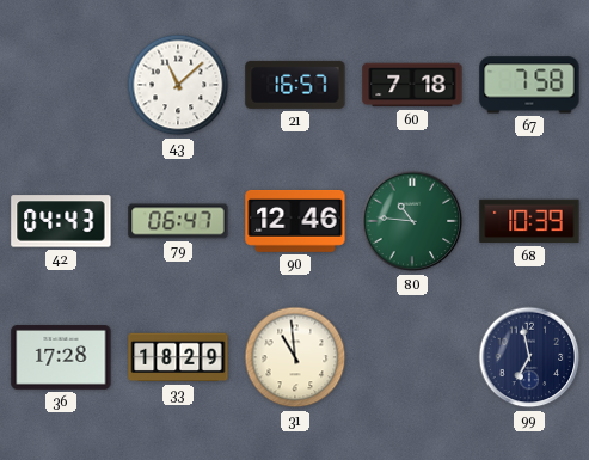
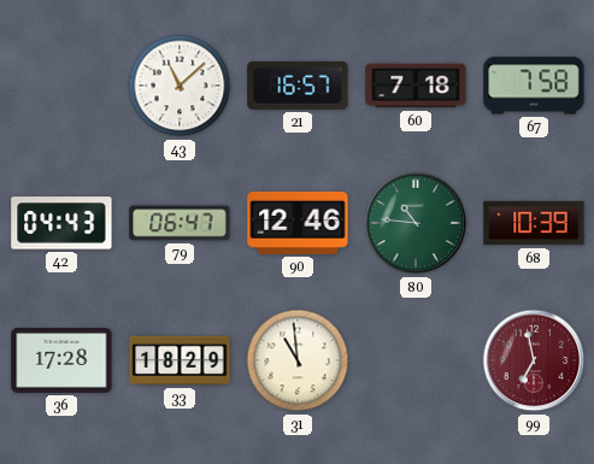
99 dial: navy -> burgundy
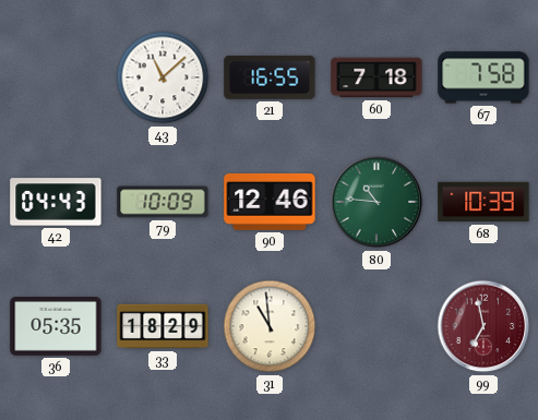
21: 16:57 -> 16:55
79: 06:47 -> 10:09
36: 17:28 -> 05:35
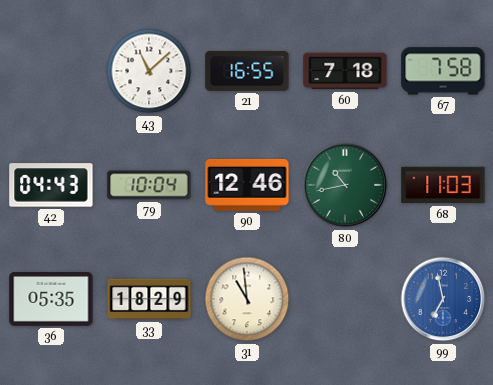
79: 10:09 -> 10:04
80: 10:46 -> 10:43
68: 10:39 -> 11:03
99 dial: burgundy -> blue
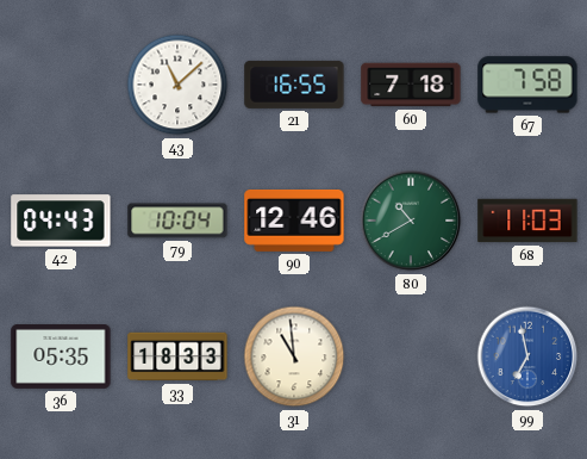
80: 10:43 -> 10:40
33: 18:29 -> 18:33
